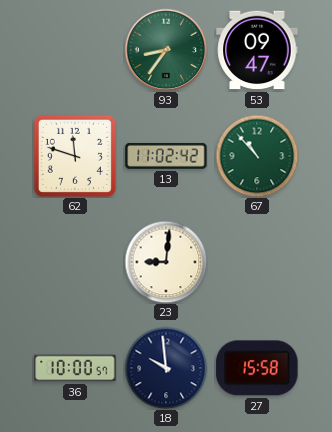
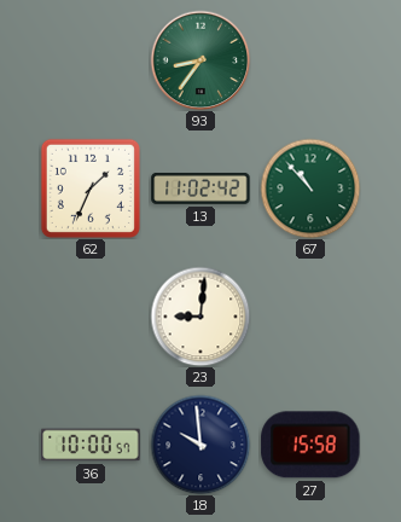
53: 09:47 -> none
62: 11:48 -> 1:34
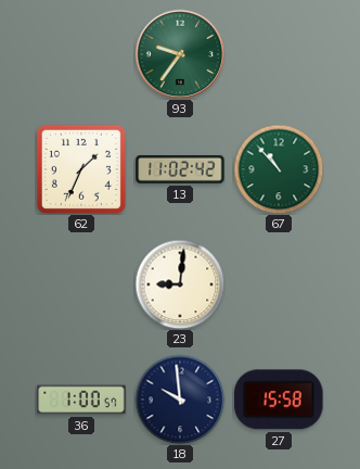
93: 8:36 -> 9:36
36: 10:00 -> 1:00
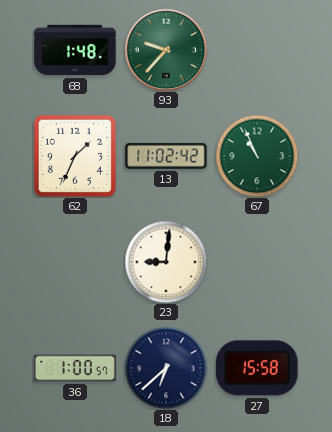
68: none -> 1:48
93: 9:36 -> 9:37
67: 10:53 -> 10:56
18: 9:59 -> 6:38
